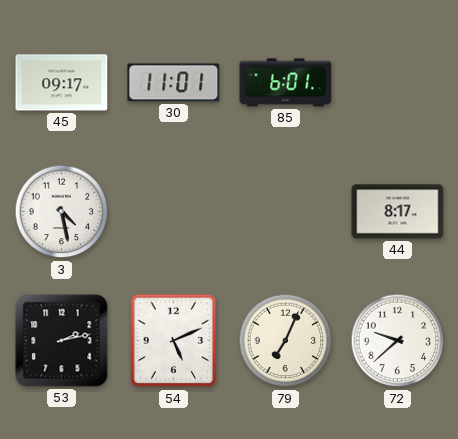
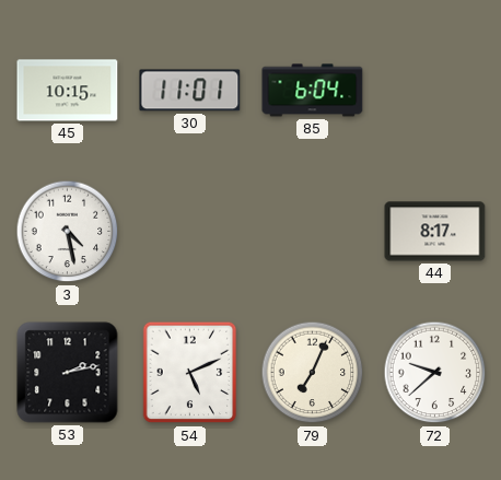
45: 09:17 -> 10:15
85: 6:01 -> 6:04
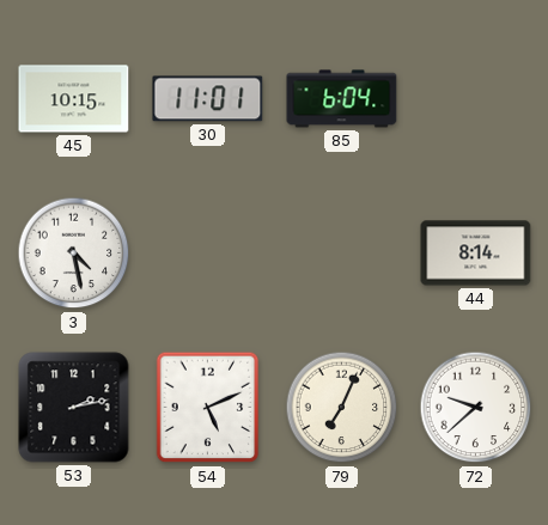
44: 8:17 -> 8:14
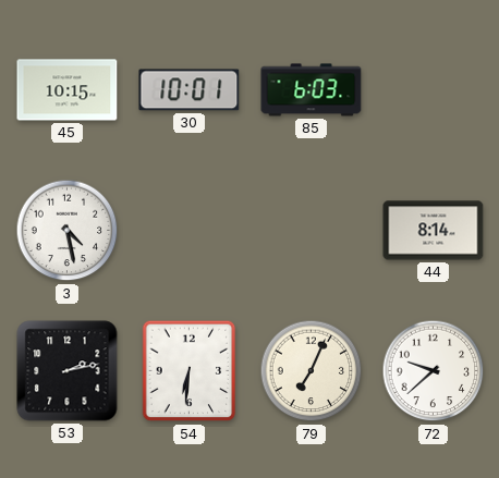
30: 11:01 -> 10:01
85: 6:04 -> 6:03
54: 5:11 -> 6:31
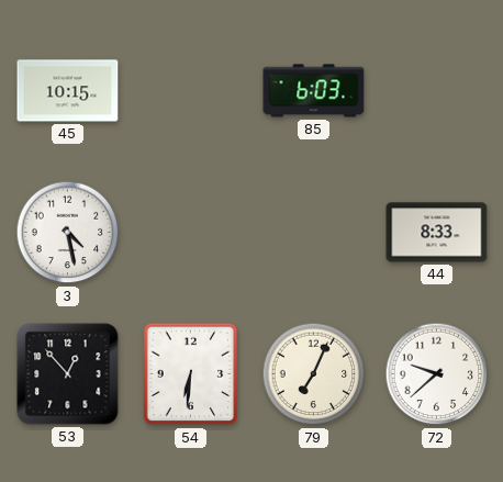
30: 10:01 -> none
44: 8:14 -> 8:33
53: 2:13 -> 12:53
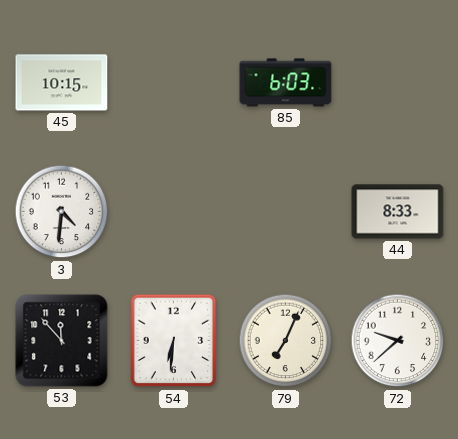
3: 4:28 -> 4:31
53: 12:53 -> 11:53
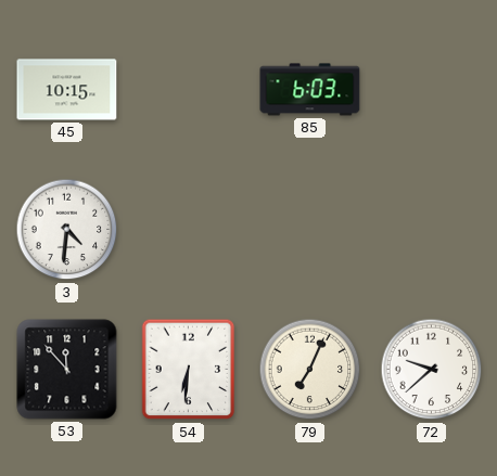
44: 8:33 -> none
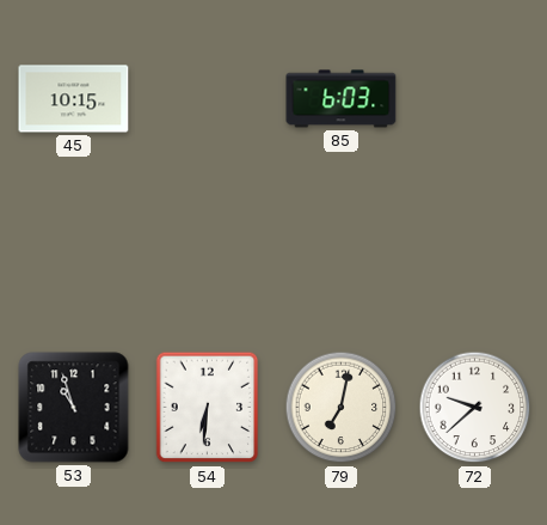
3: 4:31 -> none
53: 11:53 -> 10:57
79: 7:04 -> 7:02
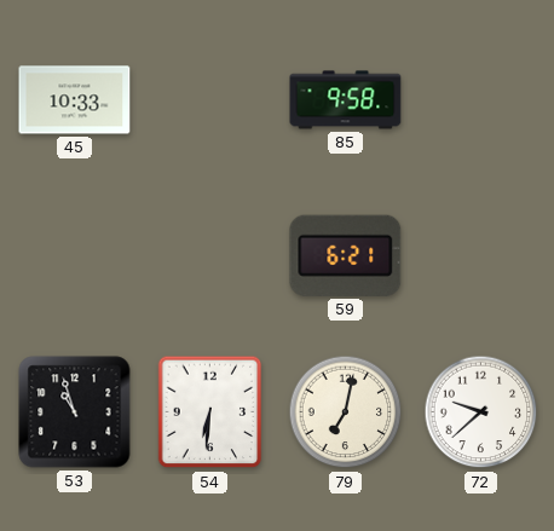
45: 10:15 -> 10:33
85: 6:03 -> 9:58
59: none -> 6:21
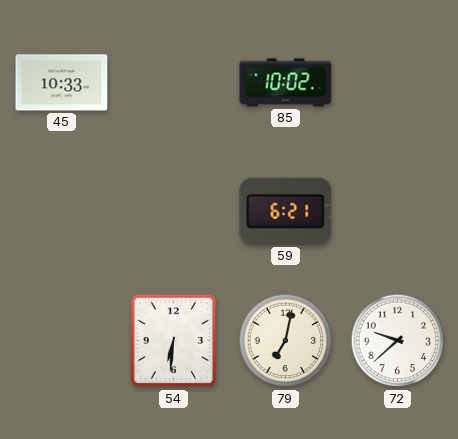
85: 9:58 -> 10:02
53: 10:57 -> none
